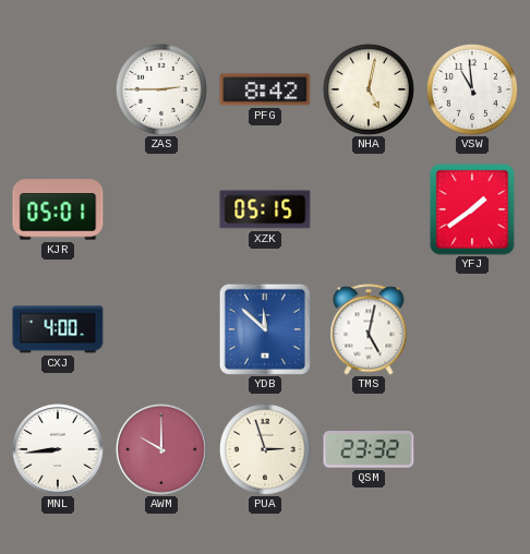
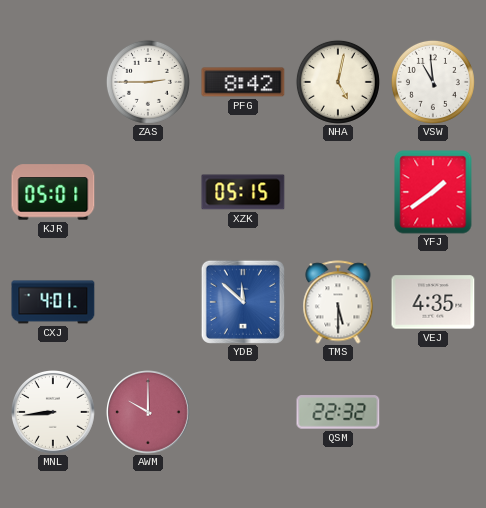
CXJ: 4:00 -> 4:01
TMS: 5:02 -> 5:30
VEJ: none -> 4:35
PUA: 2:57 -> none
QSM: 23:32 -> 22:32
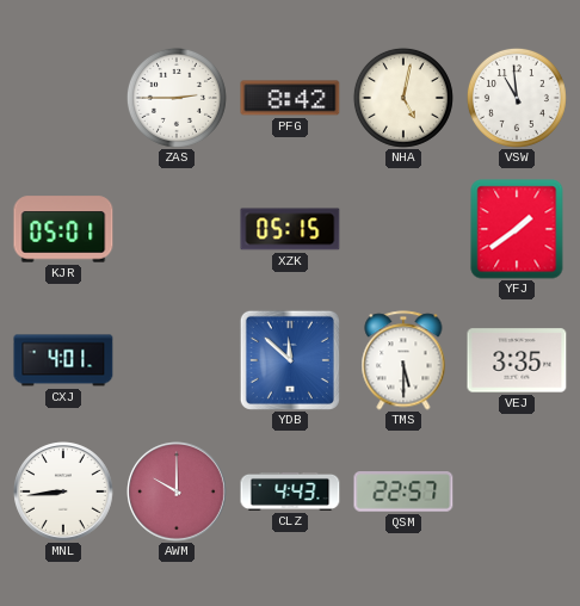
VEJ: 4:35 -> 3:35
CLZ: none -> 4:43
QSM: 22:32 -> 22:57
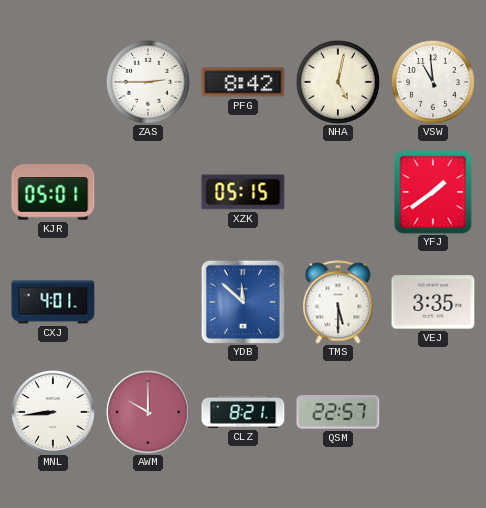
CLZ: 4:43 -> 8:21
